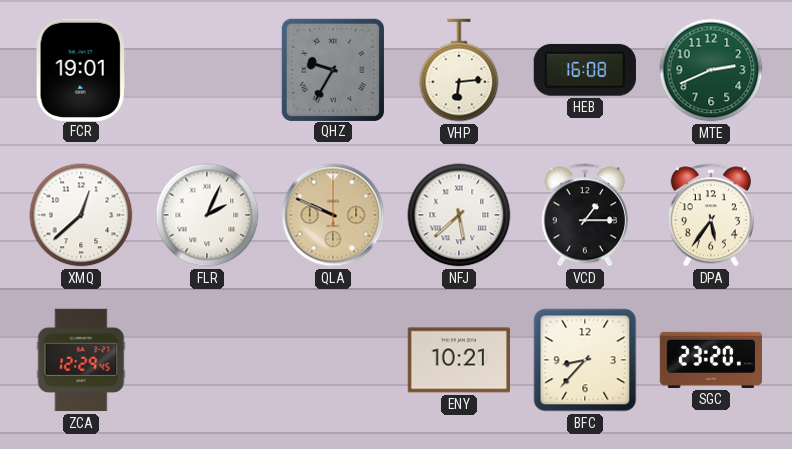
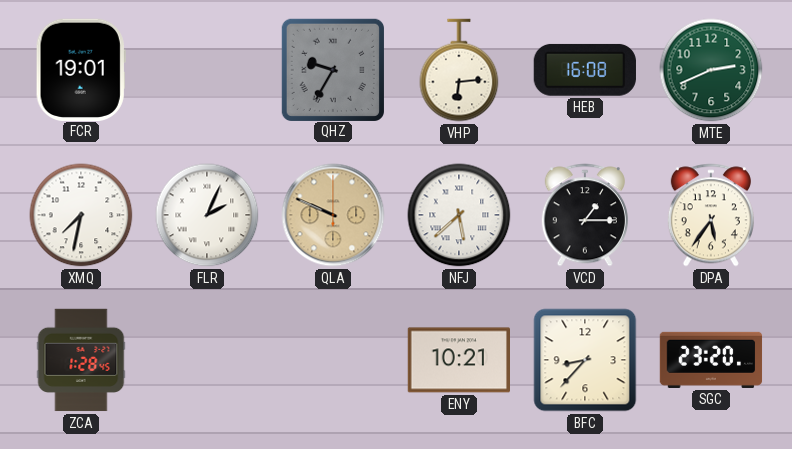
XMQ: 12:38 -> 7:32
ZCA: 12:29 -> 1:28
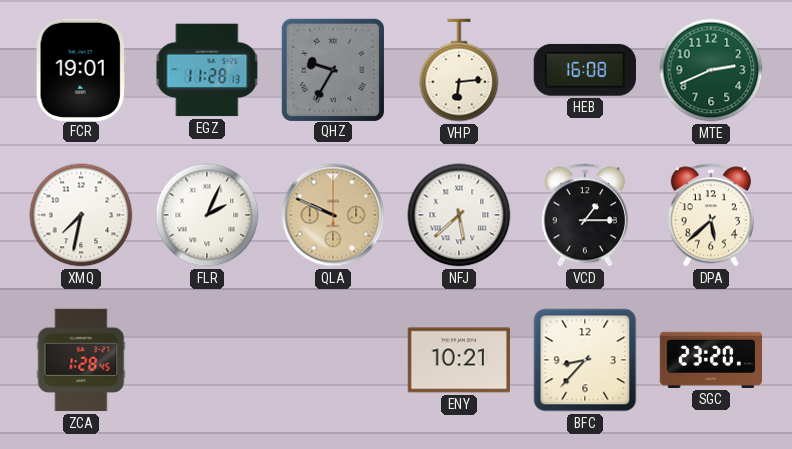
EGZ: none -> 11:28
DPA: 5:36 -> 5:38
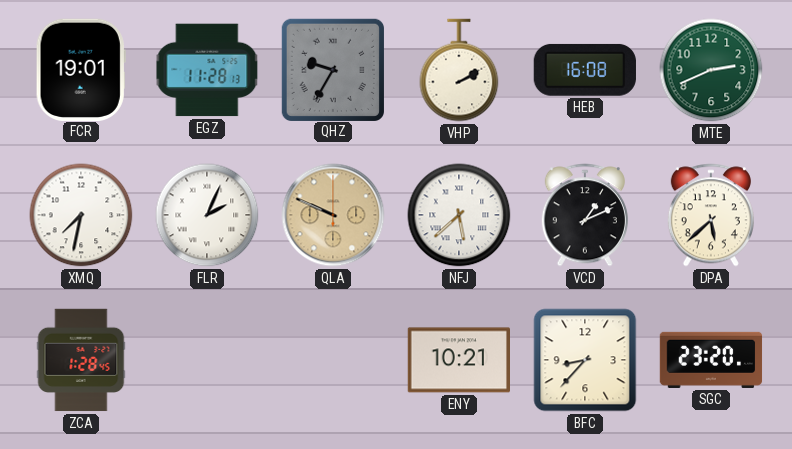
VHP: 6:14 -> 2:10
VCD: 1:15 -> 1:11
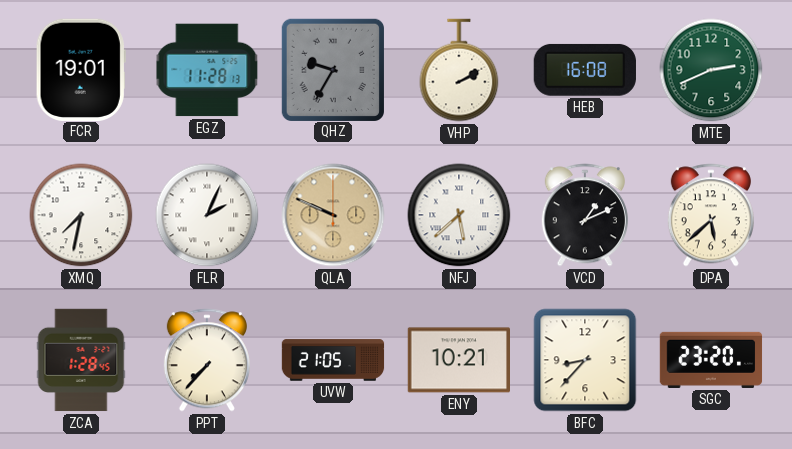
PPT: none -> 7:37
UVW: none -> 21:05
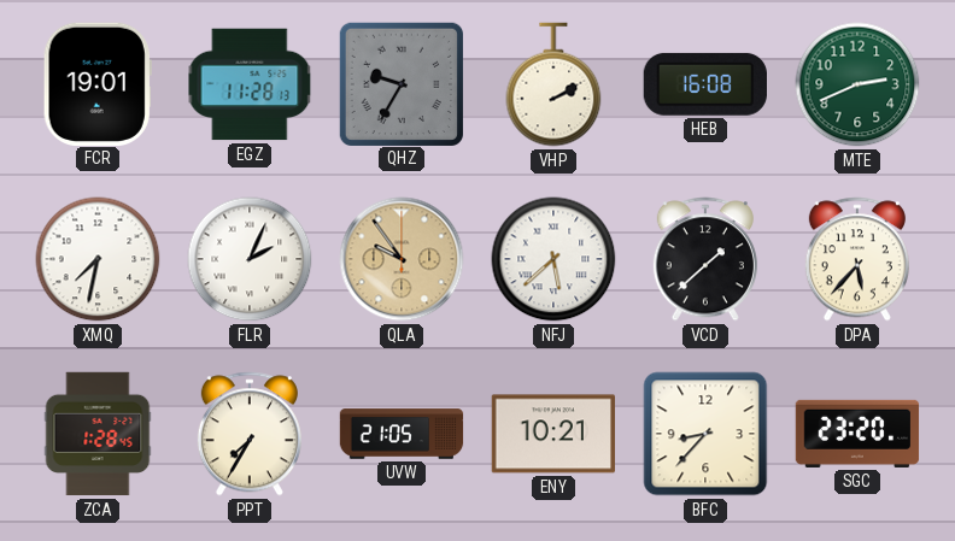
QLA: 9:49 -> 9:54
VCD: 1:11 -> 1:38
DPA: 5:38 -> 5:37
PPT: 7:37 -> 7:35
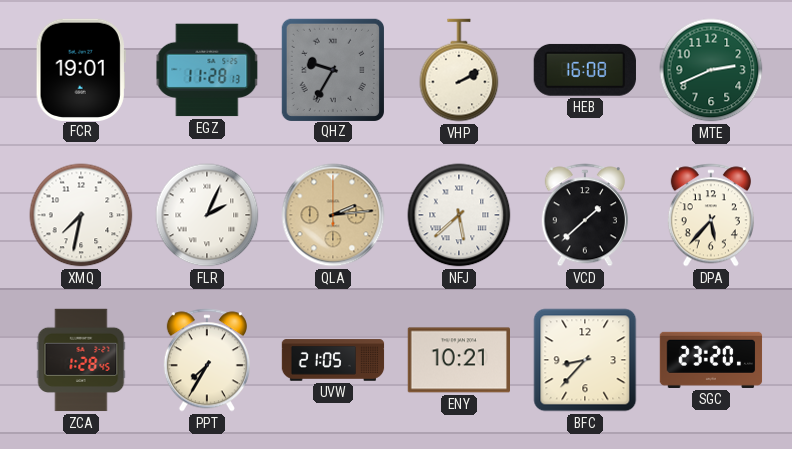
QLA: 9:54 -> 2:14
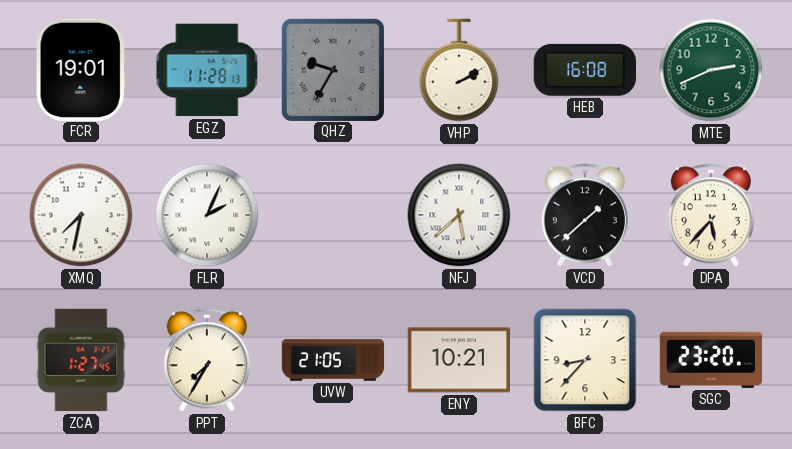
QLA: 2:14 -> none
ZCA: 1:28 -> 1:27
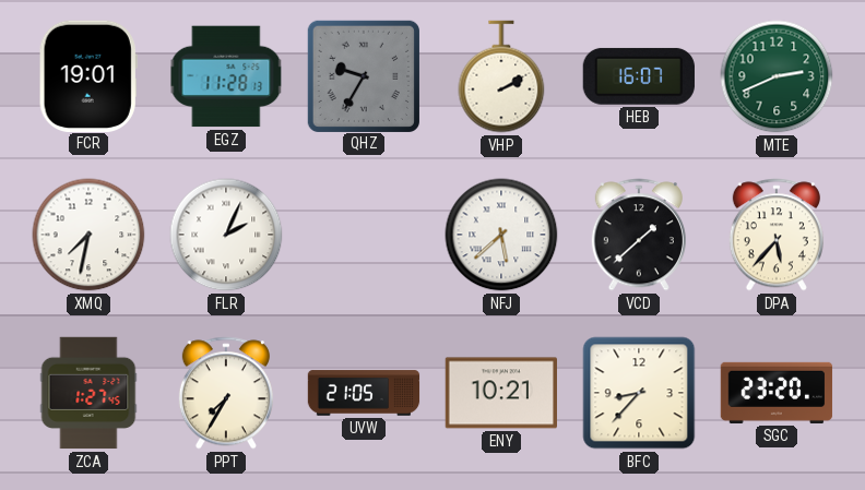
HEB: 16:08 -> 16:07
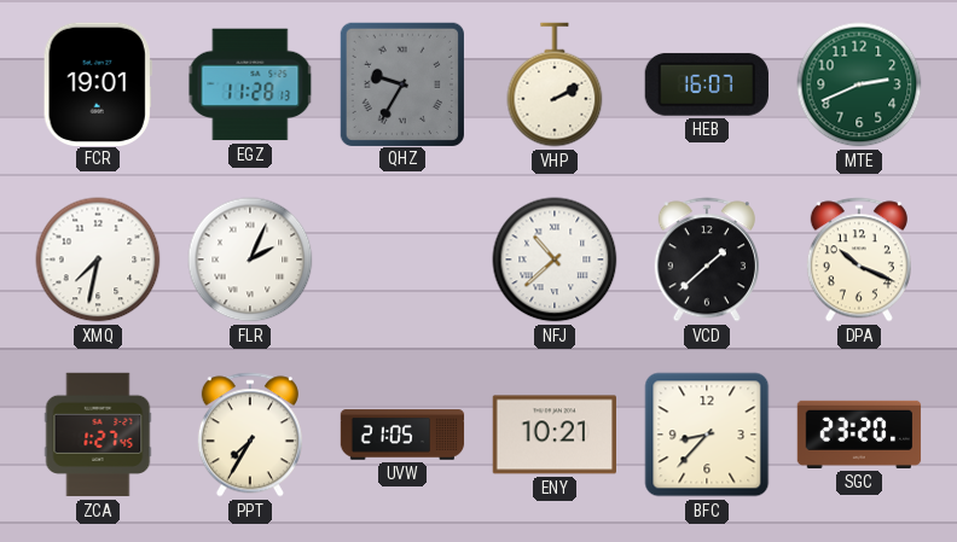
NFJ: 5:38 -> 10:38
DPA: 5:37 -> 10:19
